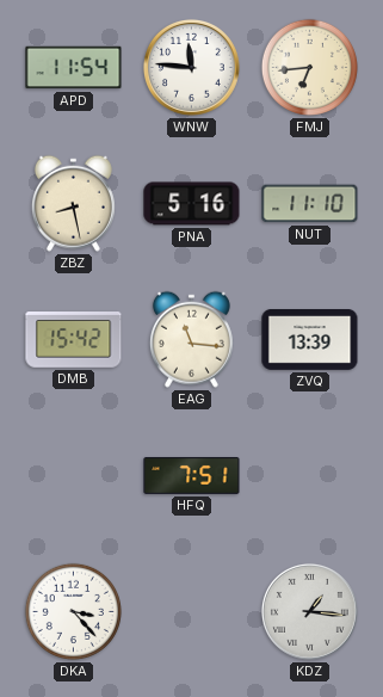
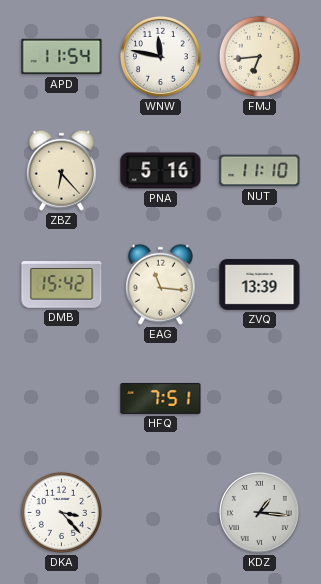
WNW: 11:46 -> 11:47
ZBZ: 8:28 -> 6:23
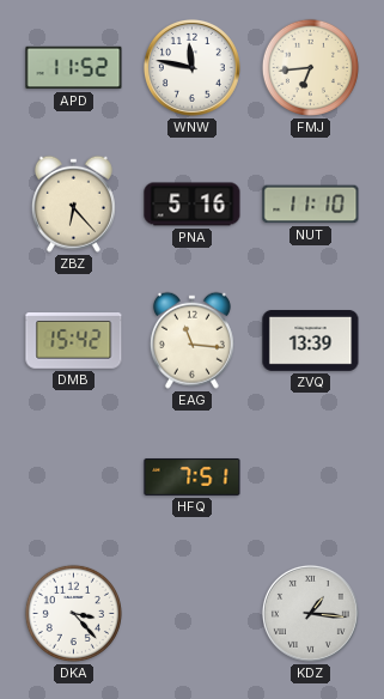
APD: 11:54 -> 11:52
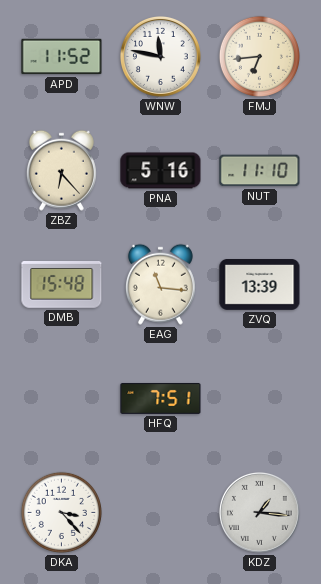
DMB: 15:42 -> 15:48
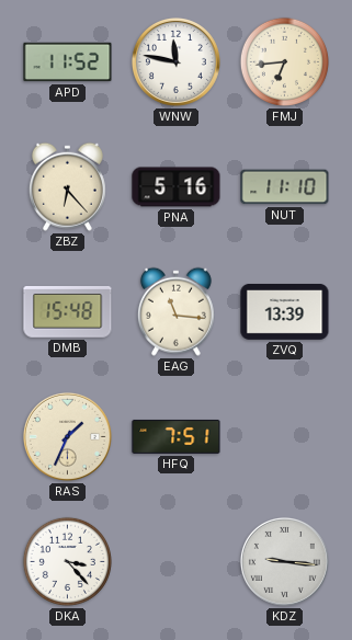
RAS: none -> 1:34
KDZ: 1:16 -> 9:16
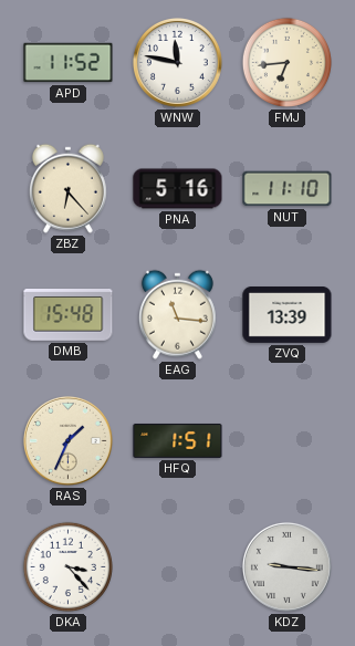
HFQ: 7:51 -> 1:51
